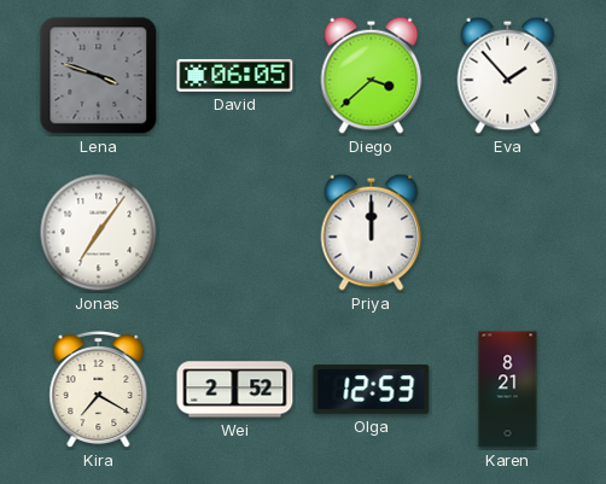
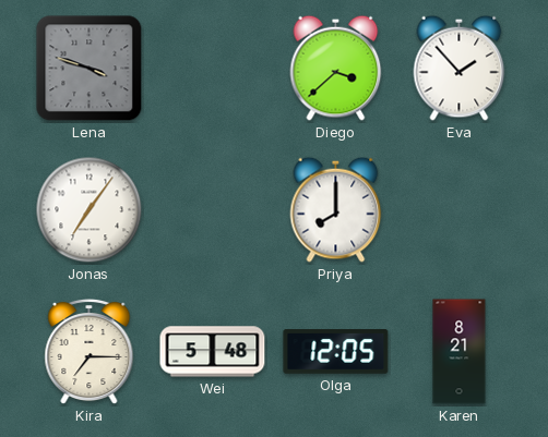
David: 06:05 -> none
Priya: 12:00 -> 8:00
Kira: 7:20 -> 7:15
Wei: 2:52 -> 5:48
Olga: 12:53 -> 12:05
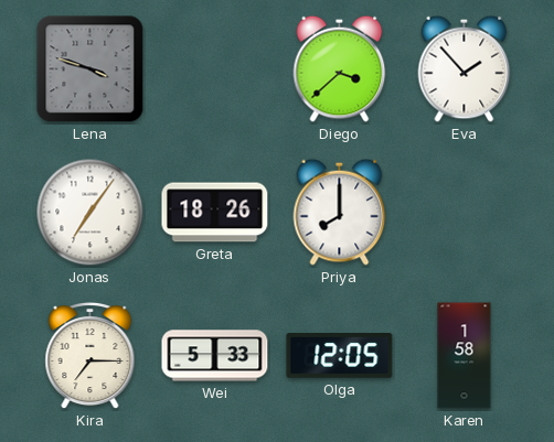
Greta: none -> 18:26
Wei: 5:48 -> 5:33
Karen: 8:21 -> 1:58
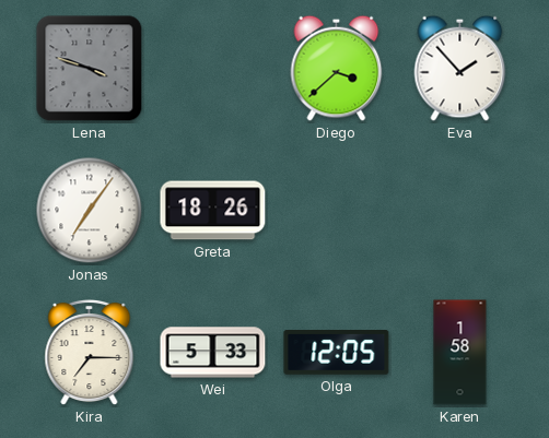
Priya: 8:00 -> none
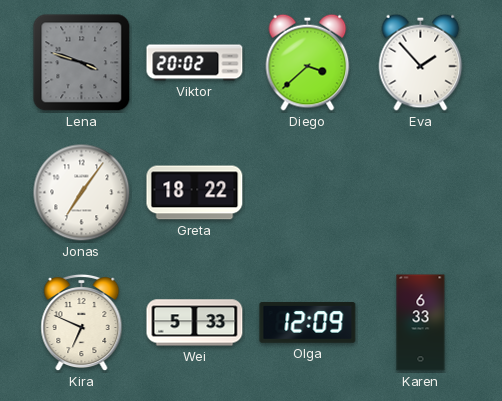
Viktor: none -> 20:02
Greta: 18:26 -> 18:22
Kira: 7:15 -> 6:49
Olga: 12:05 -> 12:09
Karen: 1:58 -> 6:33
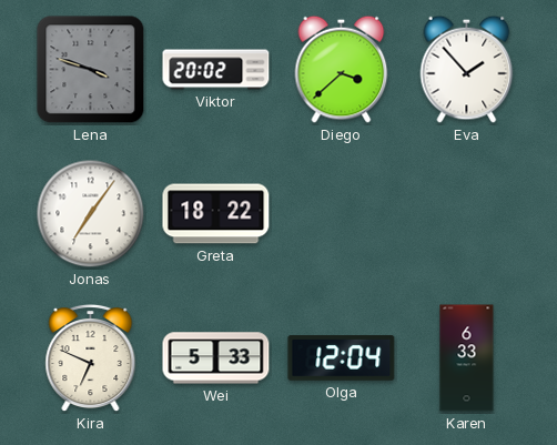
Olga: 12:09 -> 12:04
